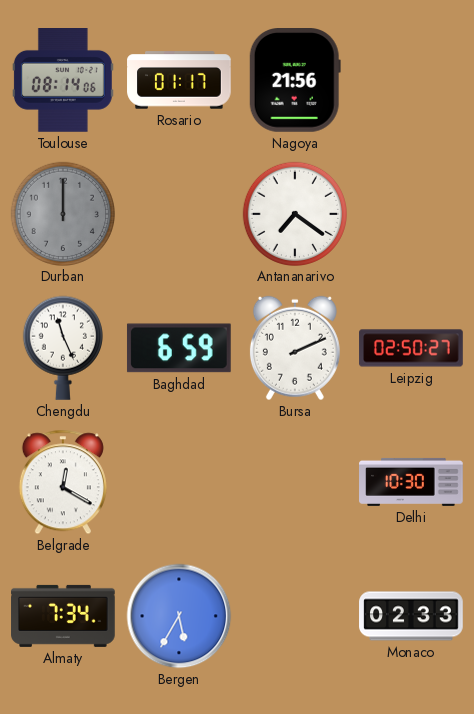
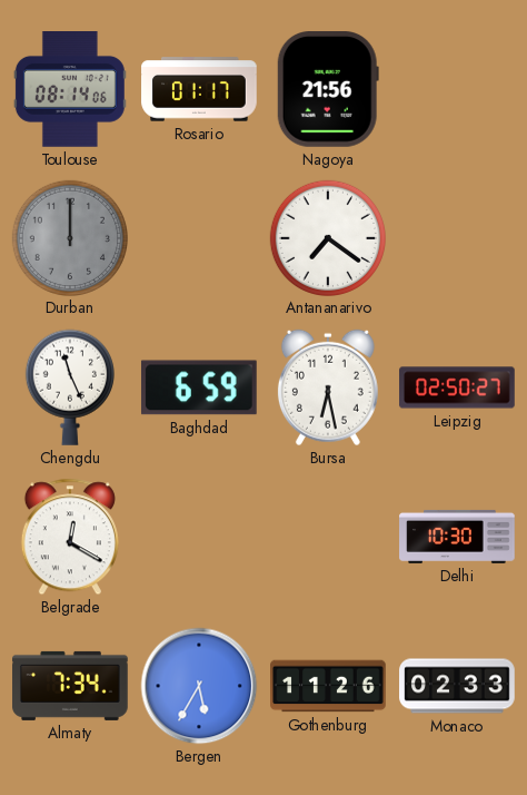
Bursa: 2:11 -> 6:28
Gothenburg: none -> 11:26
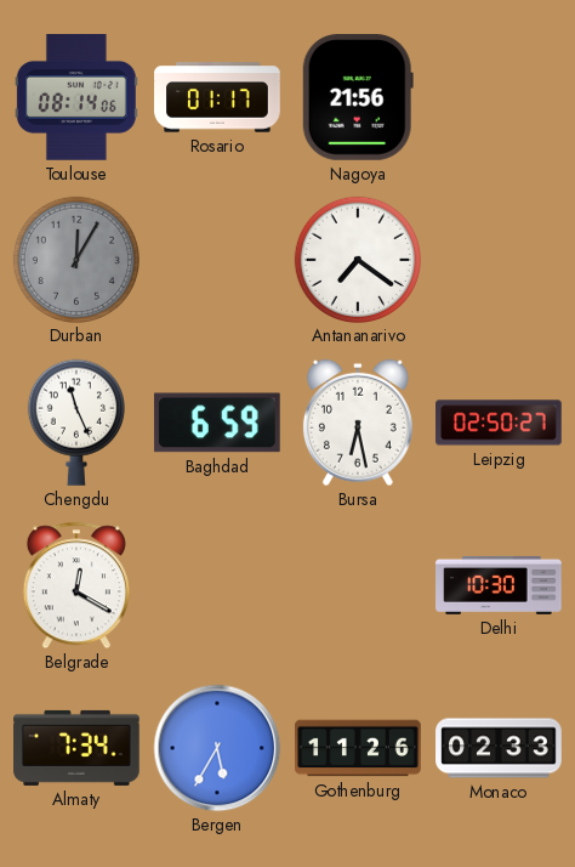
Durban: 12:00 -> 12:05
